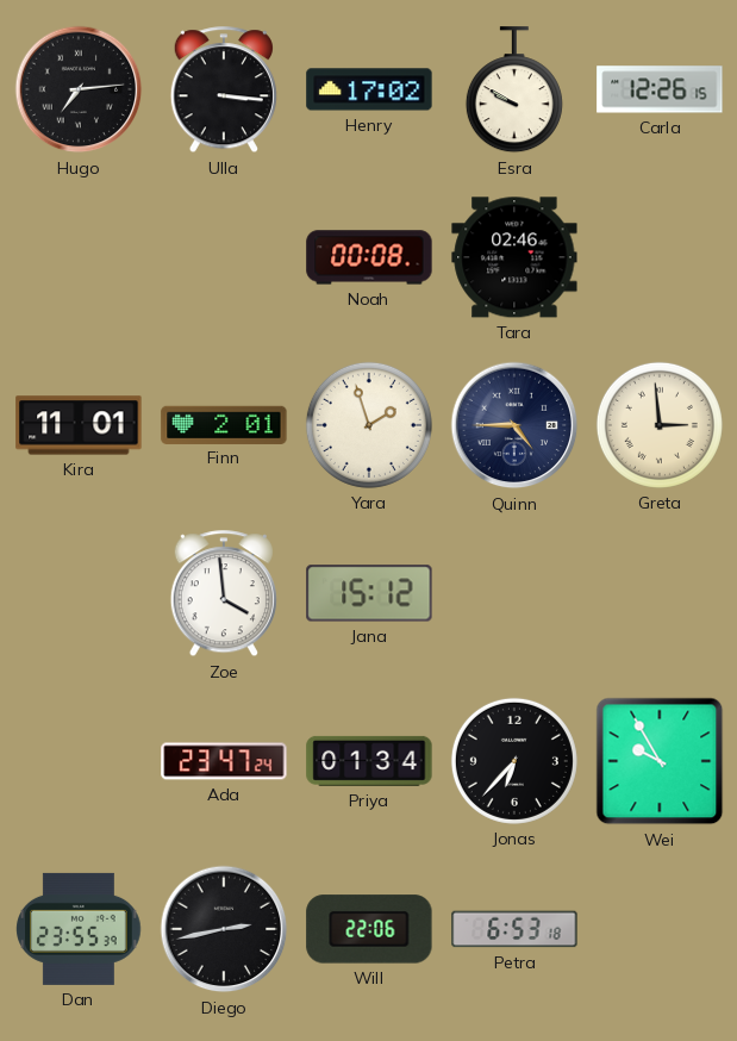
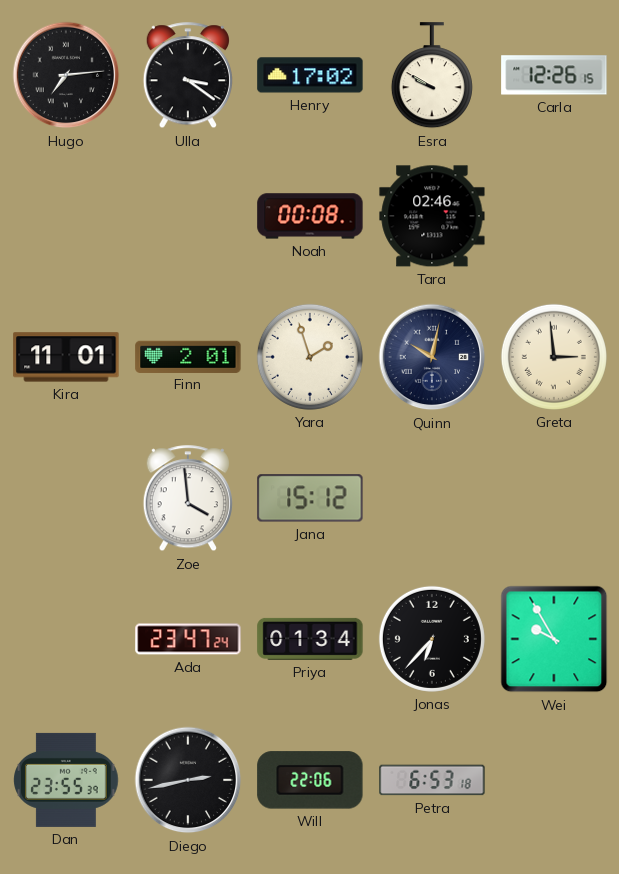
Ulla: 3:16 -> 3:21
Quinn: 4:45 -> 10:02
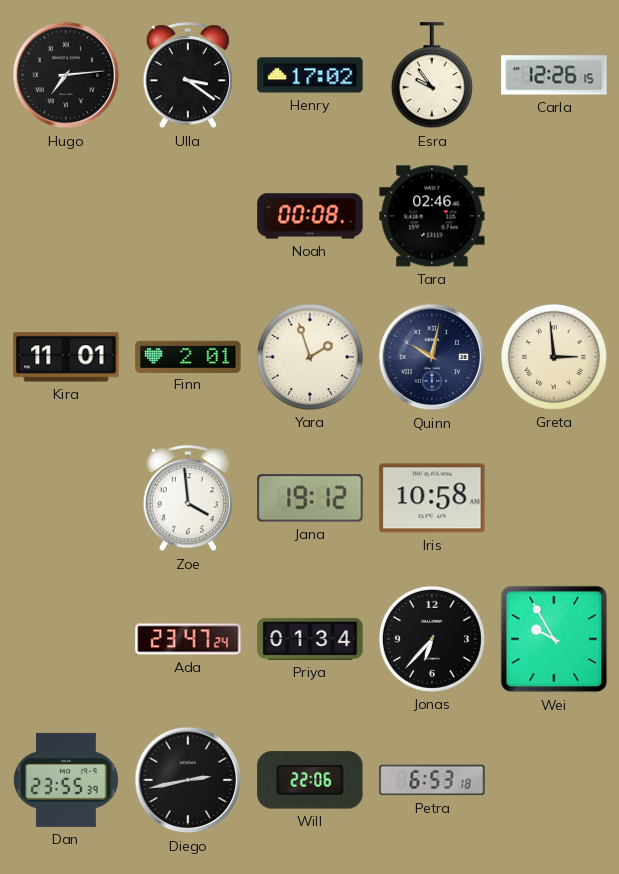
Esra: 9:50 -> 9:54
Jana: 15:12 -> 19:12
Iris: none -> 10:58
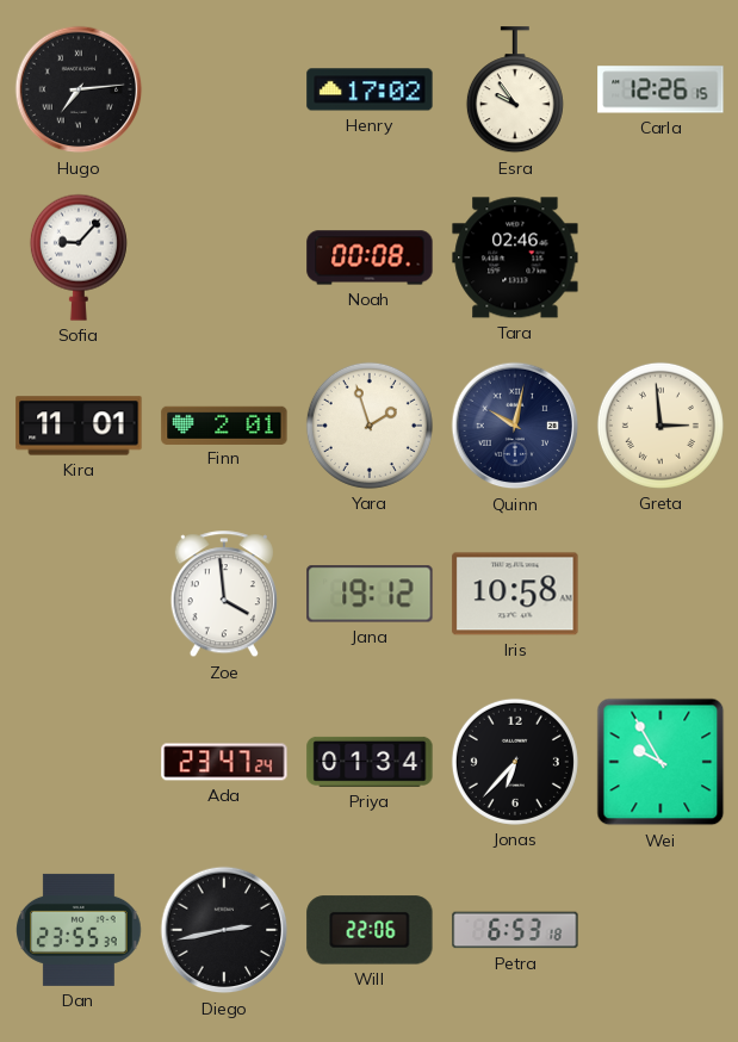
Ulla: 3:21 -> none
Sofia: none -> 9:07
